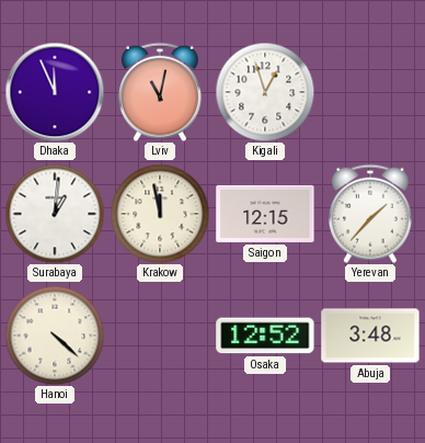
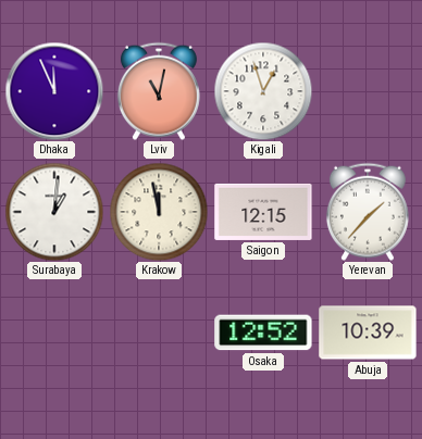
Hanoi: 4:22 -> none
Abuja: 3:48 -> 10:39
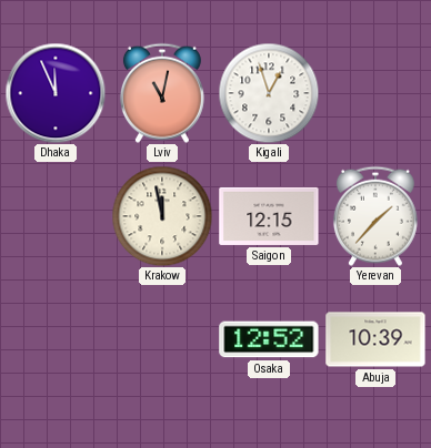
Surabaya: 1:01 -> none
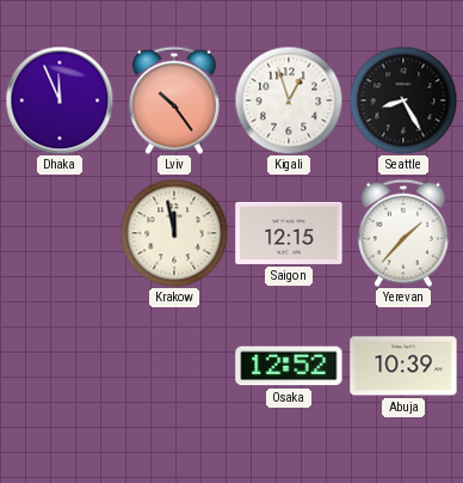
Lviv: 11:02 -> 10:24
Seattle: none -> 8:25
